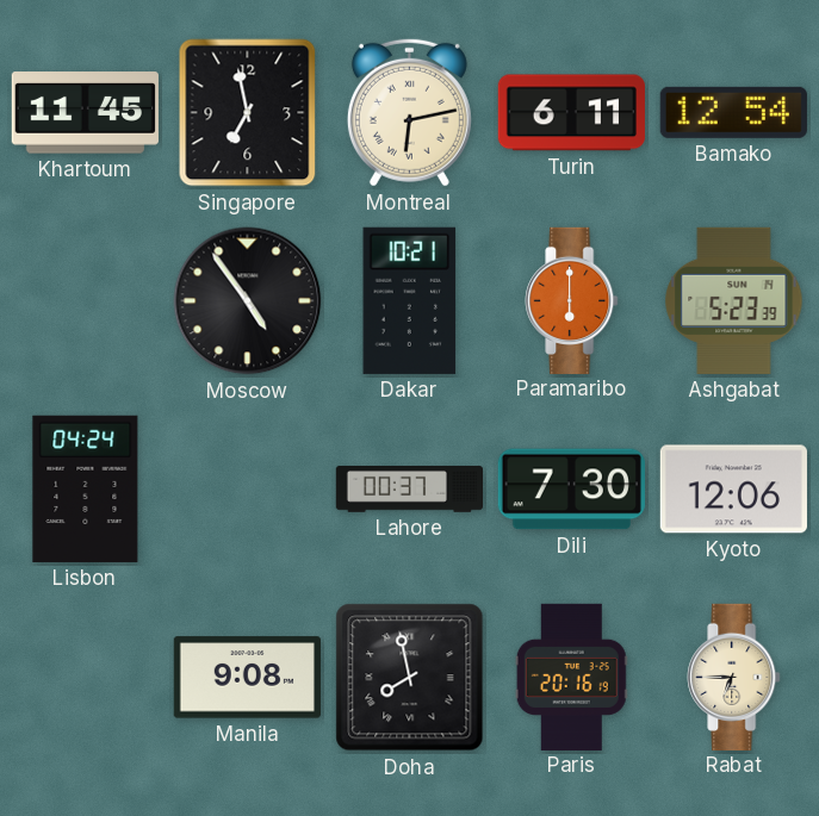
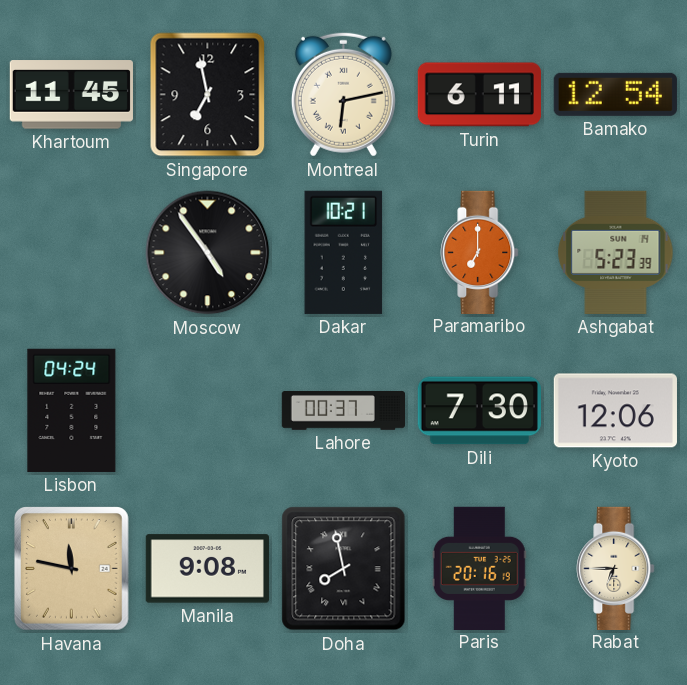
Paramaribo: 6:00 -> 7:00
Havana: none -> 11:47
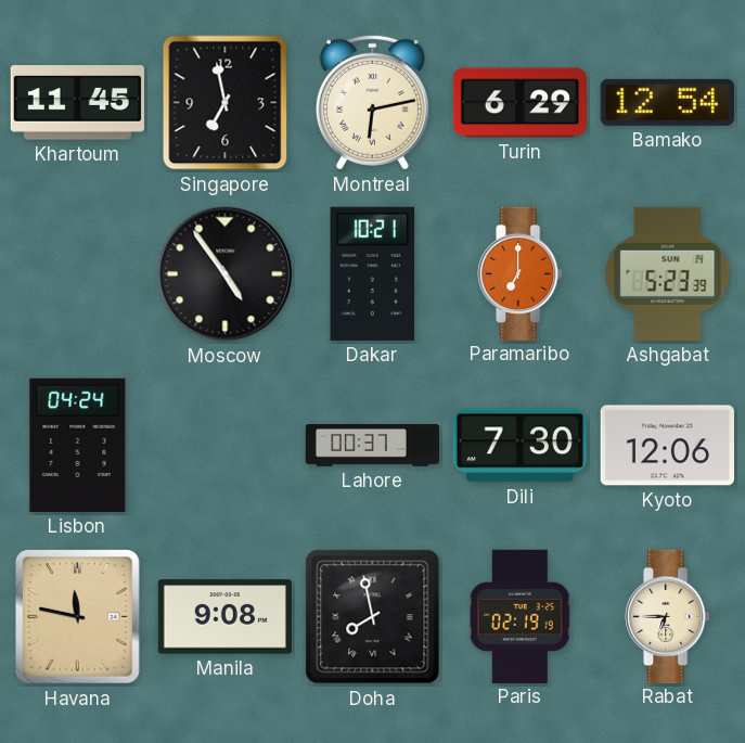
Turin: 6:11 -> 6:29
Paris: 20:16 -> 02:19
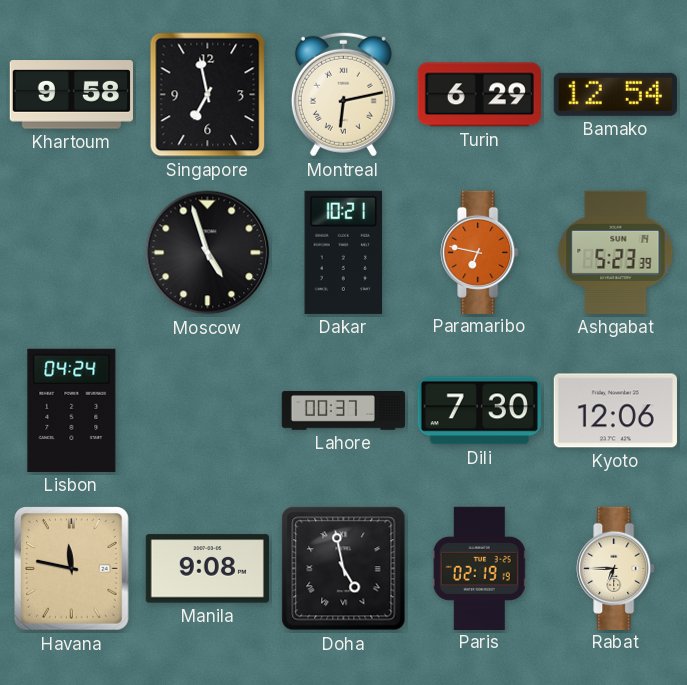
Khartoum: 11:45 -> 9:58
Moscow: 4:54 -> 4:57
Paramaribo: 7:00 -> 6:47
Doha: 7:58 -> 4:58
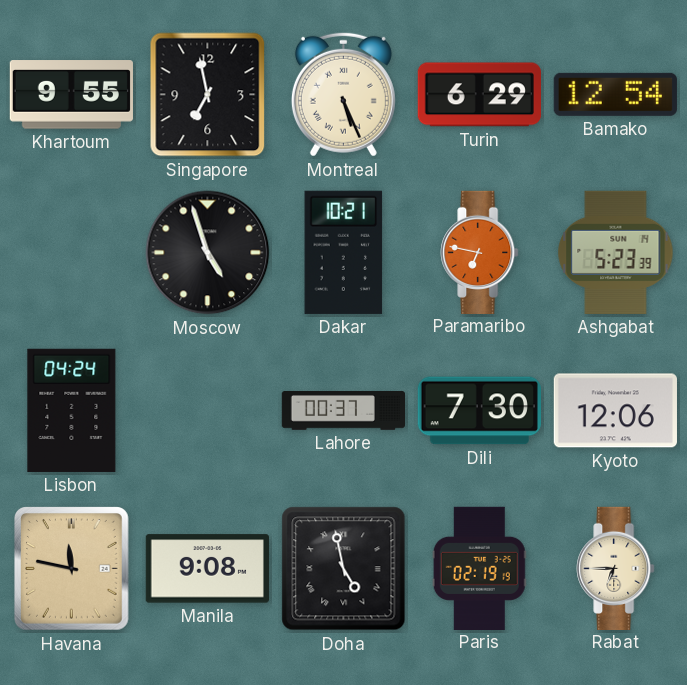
Khartoum: 9:58 -> 9:55
Montreal: 6:13 -> 5:26
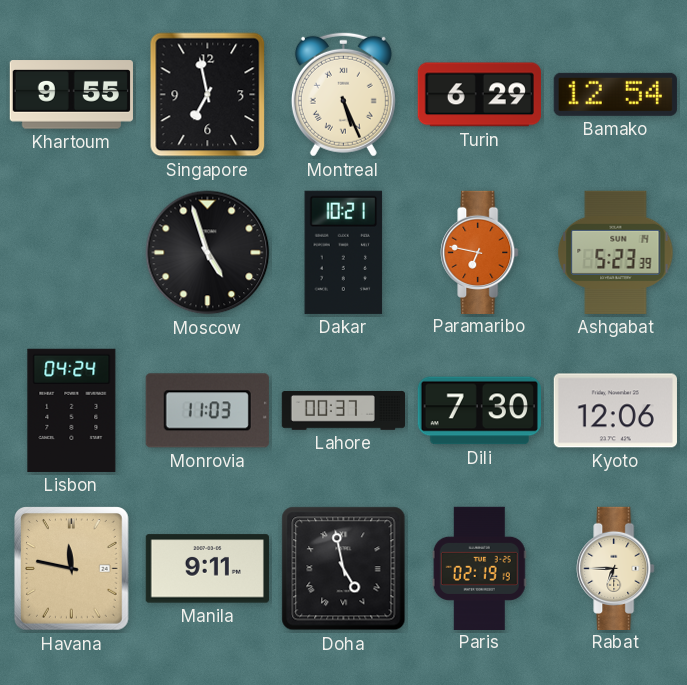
Monrovia: none -> 11:03
Manila: 9:08 -> 9:11
